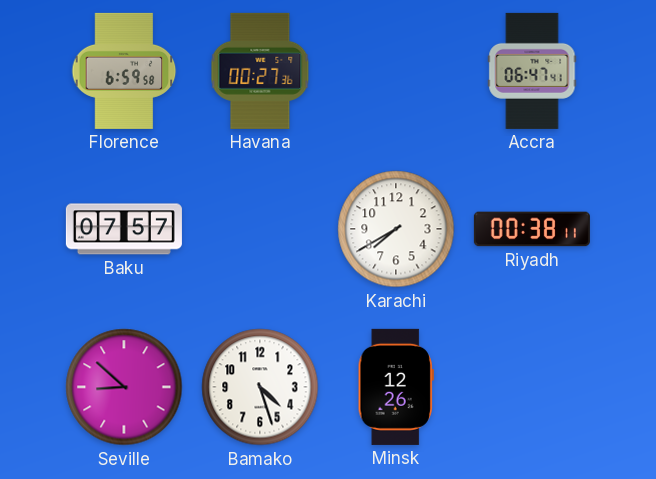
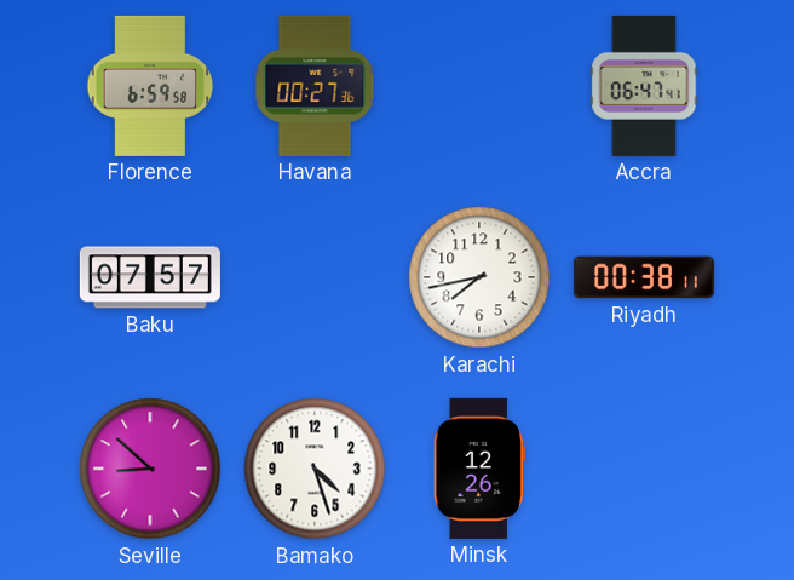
Karachi: 7:40 -> 7:43
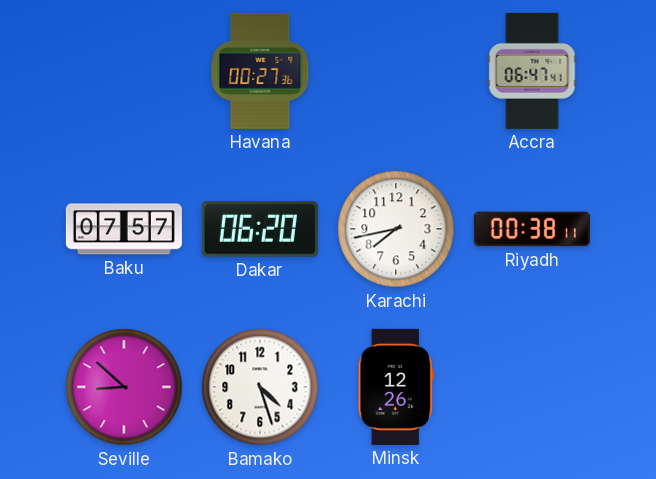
Florence: 6:59 -> none
Dakar: none -> 06:20
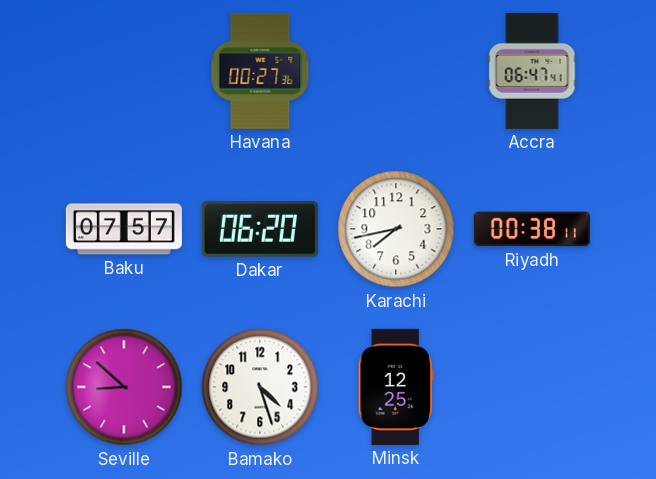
Minsk: 12:26 -> 12:25
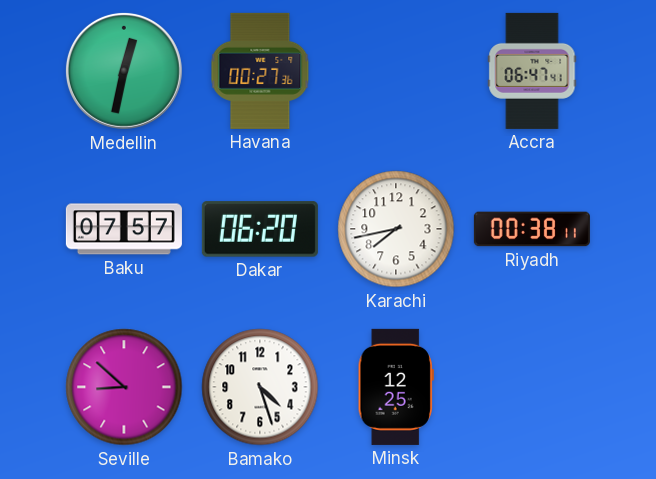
Medellin: none -> 12:32
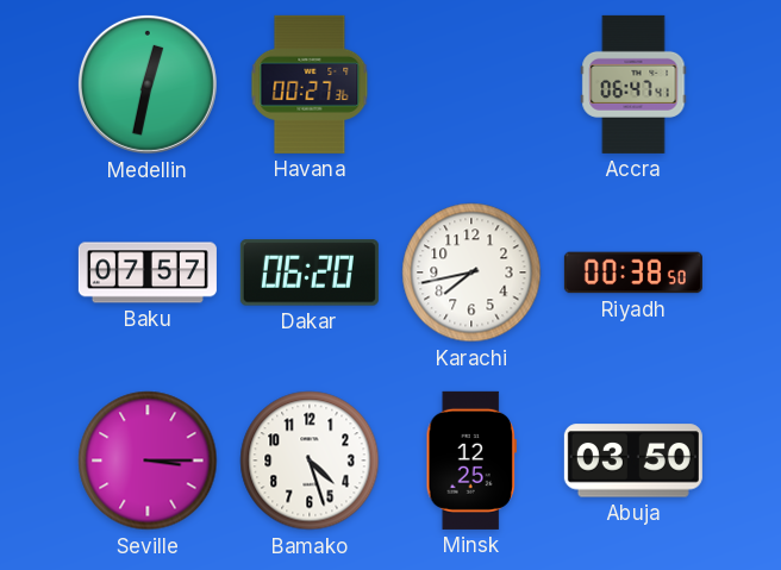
Riyadh: 00:38:11 -> 00:38:50
Seville: 8:52 -> 3:15
Abuja: none -> 03:50
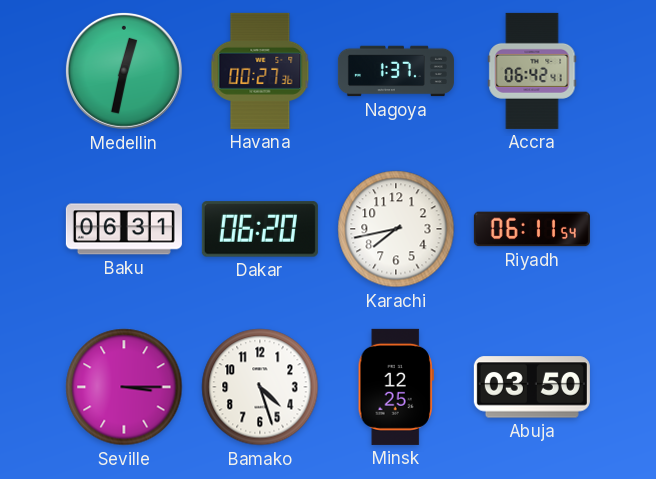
Nagoya: none -> 1:37
Accra: 06:47 -> 06:42
Baku: 07:57 -> 06:31
Riyadh: 00:38 -> 06:11
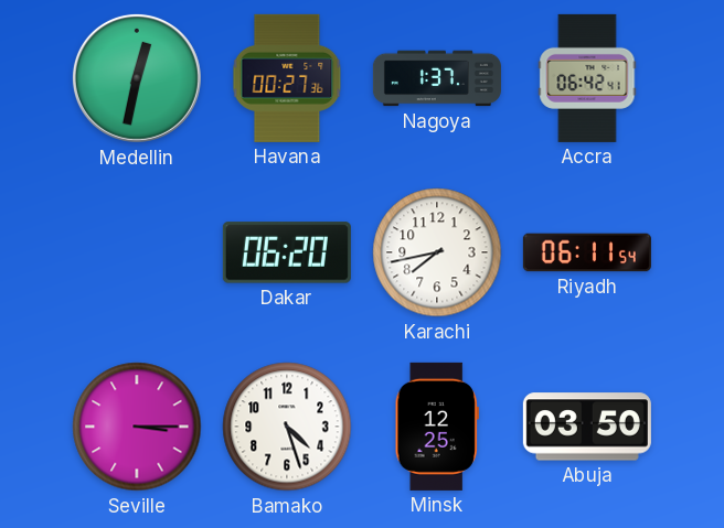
Baku: 06:31 -> none
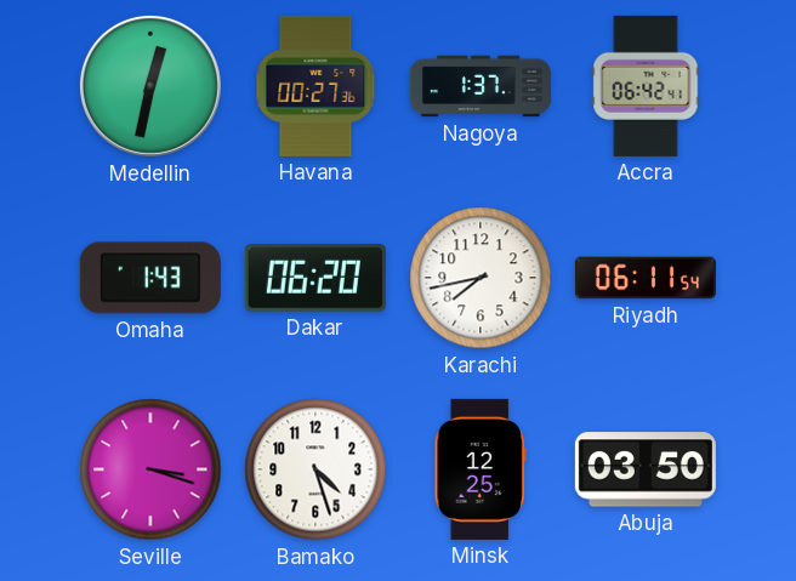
Omaha: none -> 1:43
Seville: 3:15 -> 3:18
